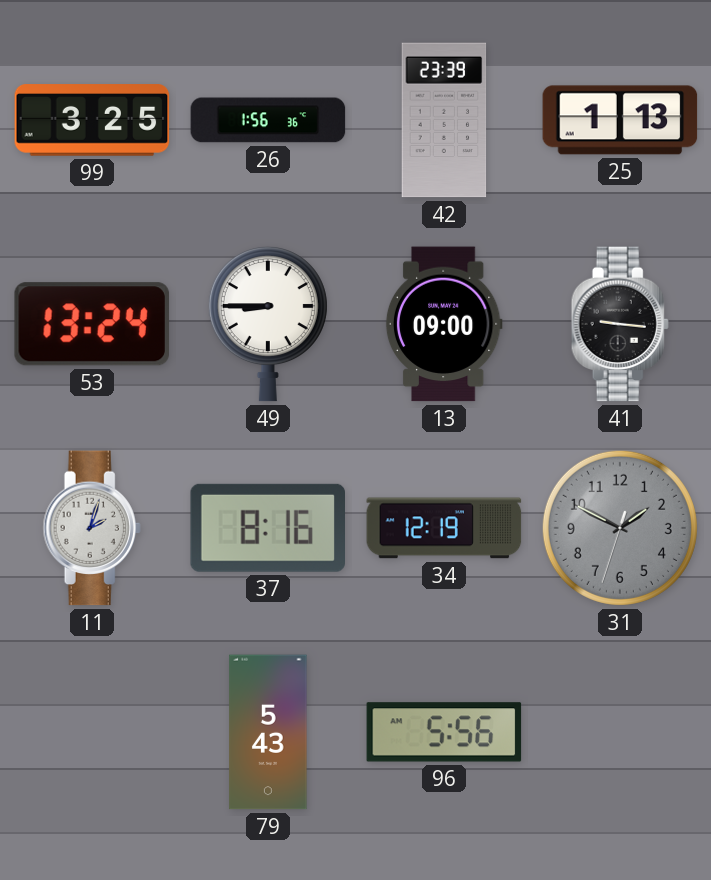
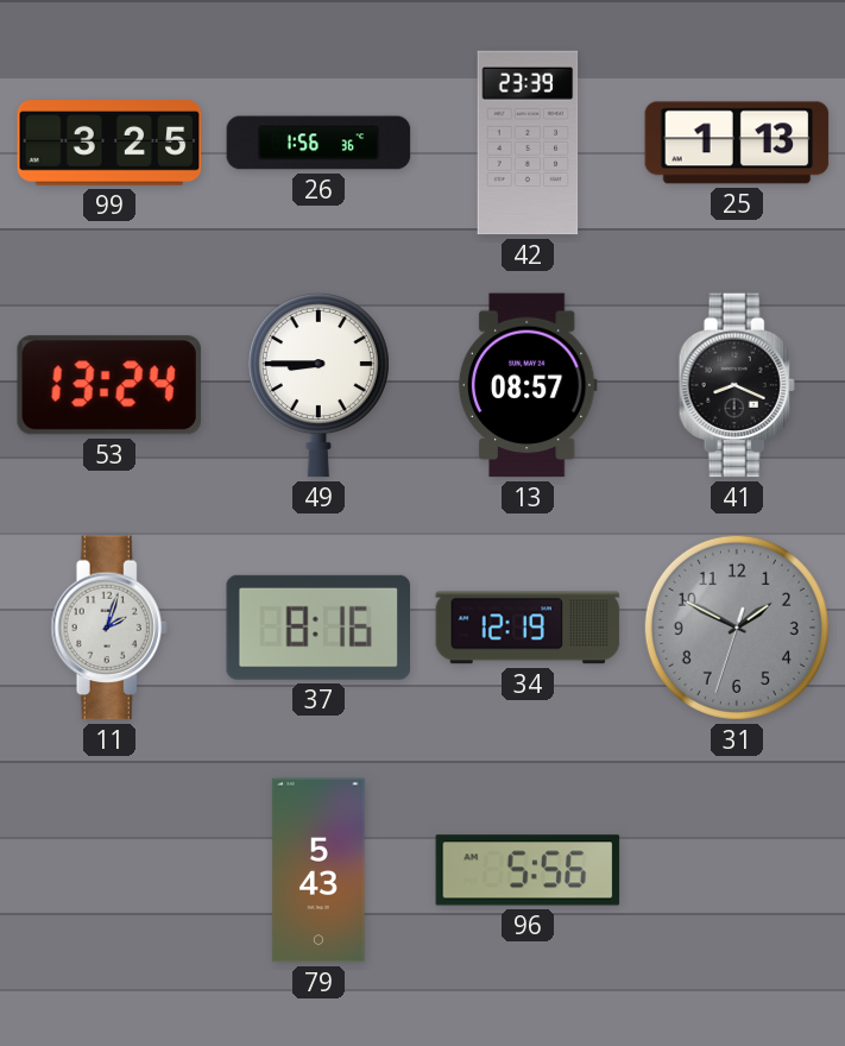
13: 09:00 -> 08:57
41: 9:16 -> 8:19
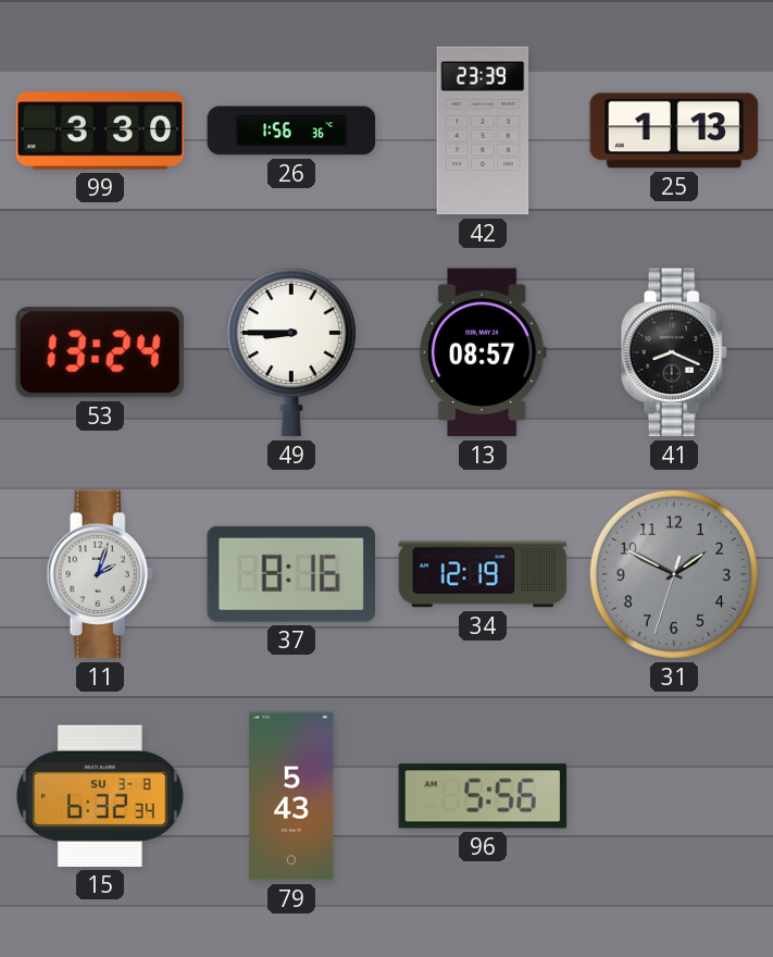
99: 3:25 -> 3:30
15: none -> 6:32
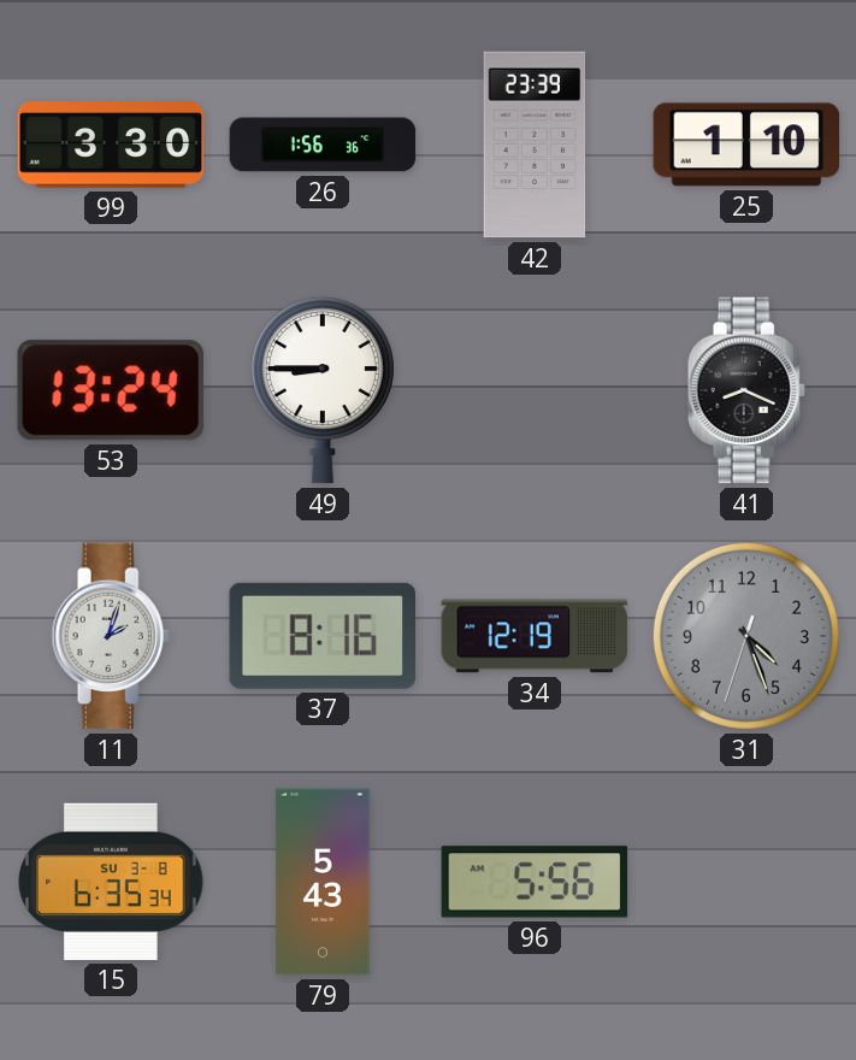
25: 1:13 -> 1:10
13: 08:57 -> none
31: 1:49 -> 4:26
15: 6:32 -> 6:35
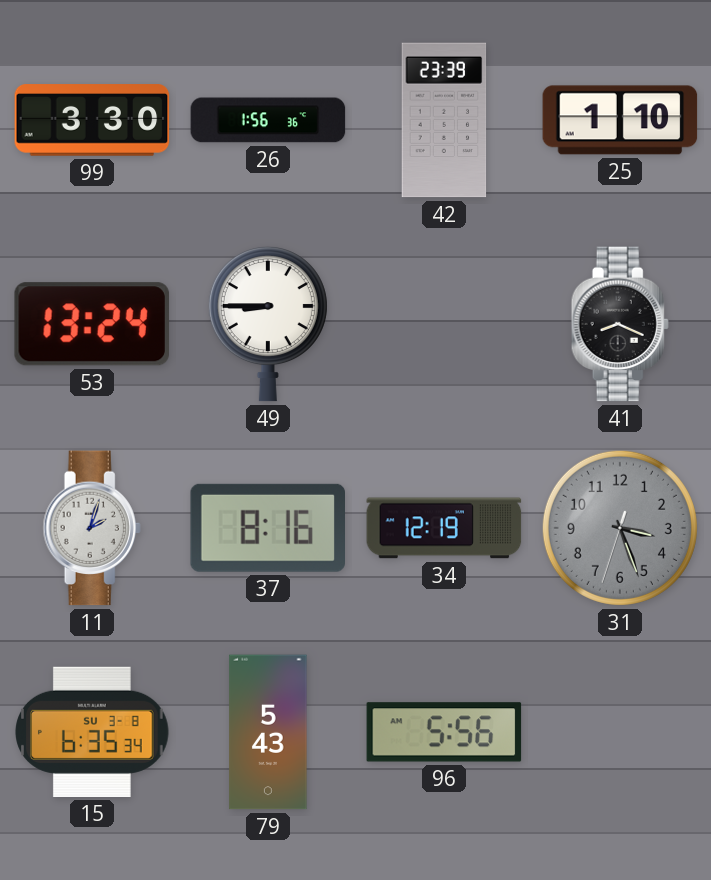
31: 4:26 -> 3:26
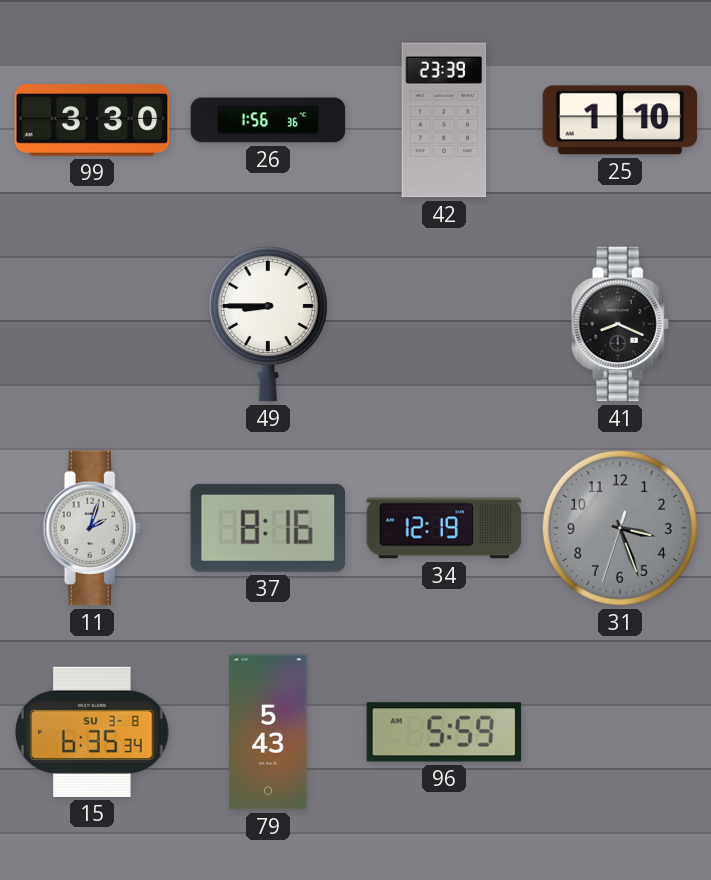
53: 13:24 -> none
96: 5:56 -> 5:59
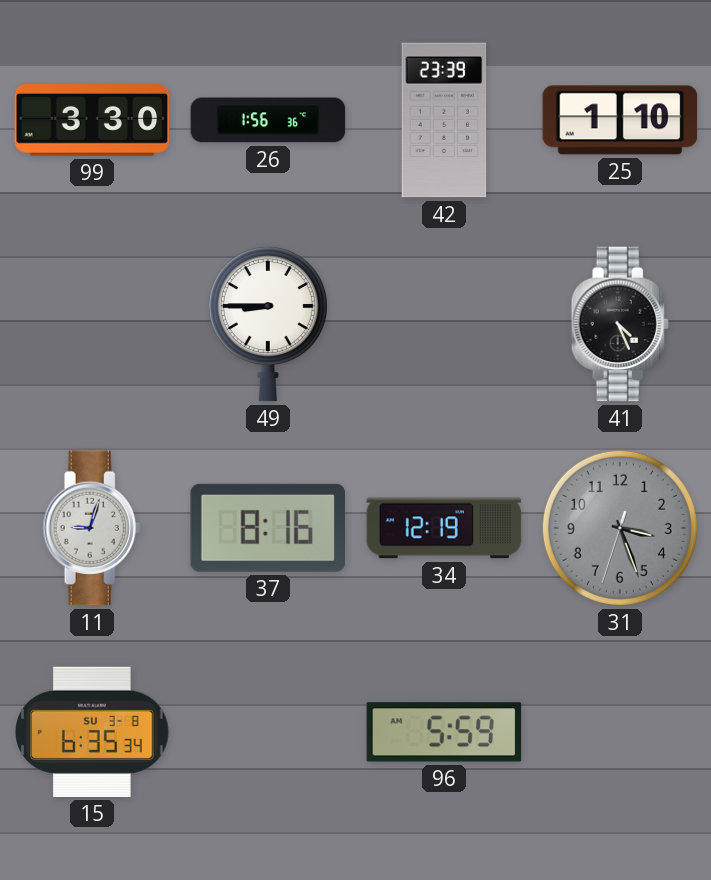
41: 8:19 -> 4:26
11: 2:03 -> 9:03
79: 5:43 -> none
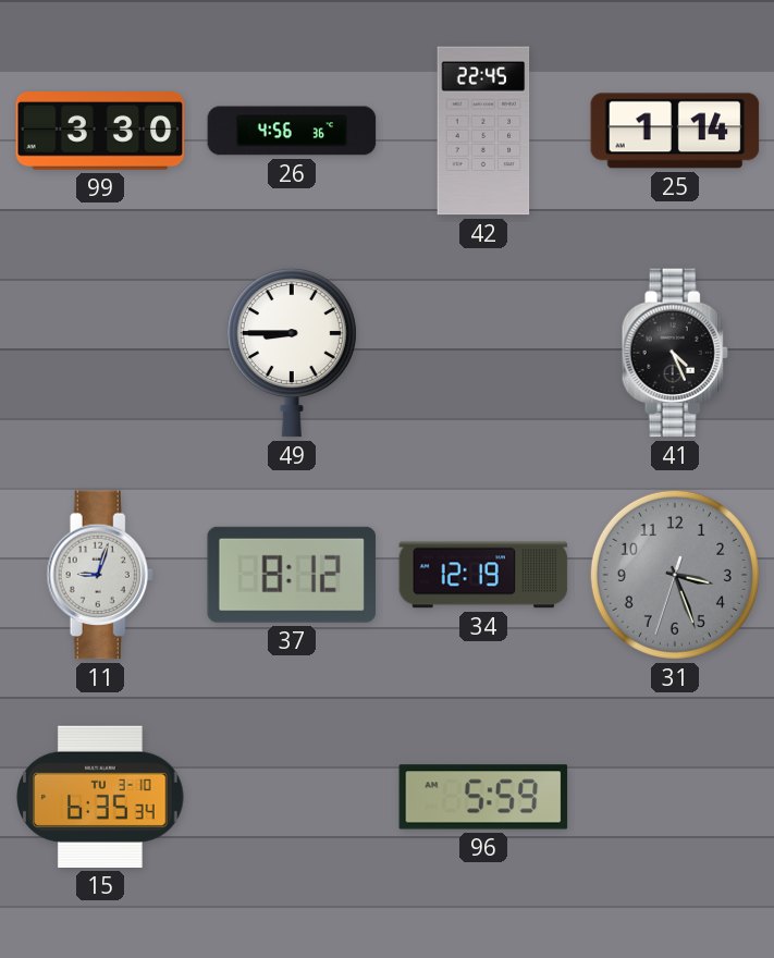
26: 1:56 -> 4:56
42: 23:39 -> 22:45
25: 1:10 -> 1:14
37: 8:16 -> 8:12
15 date: SU 3-8 -> TU 3-10
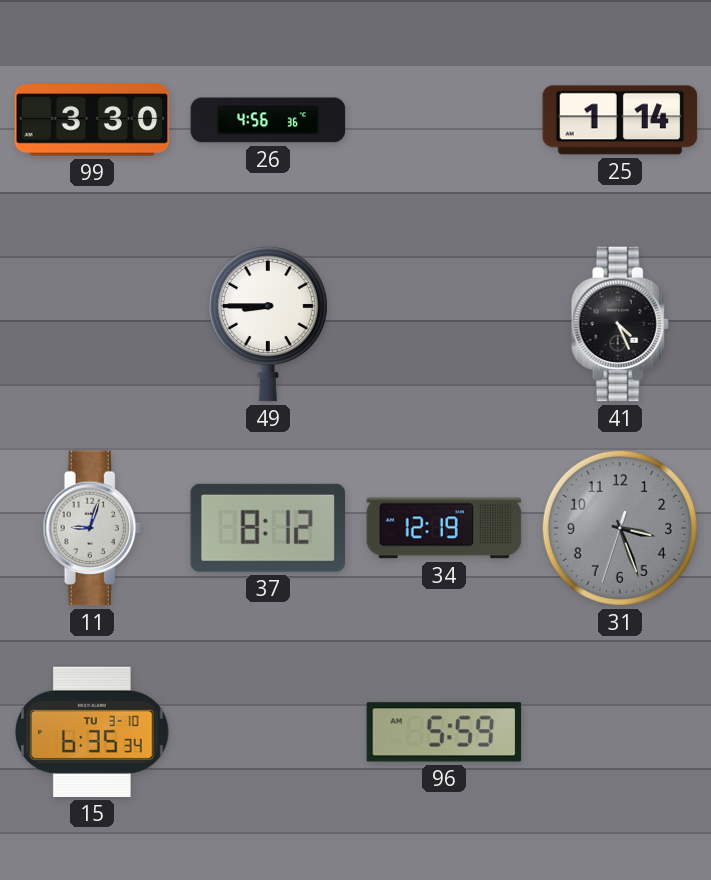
42: 22:45 -> none
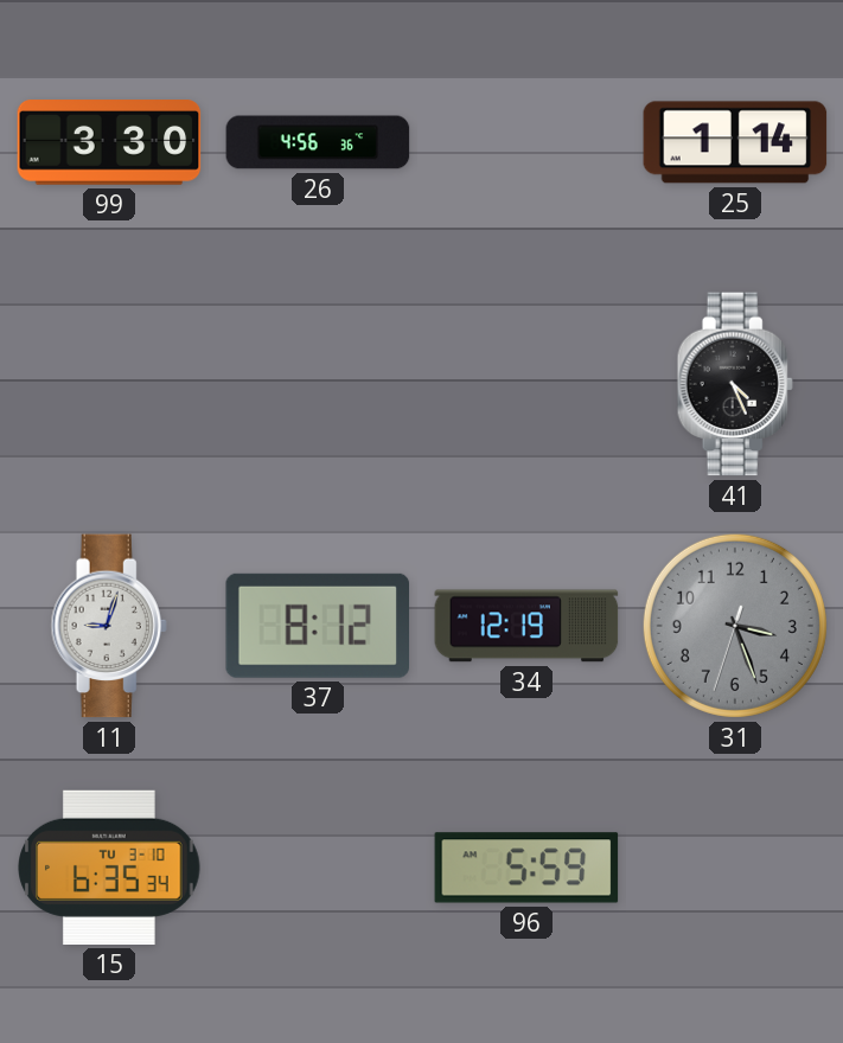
49: 8:45 -> none
